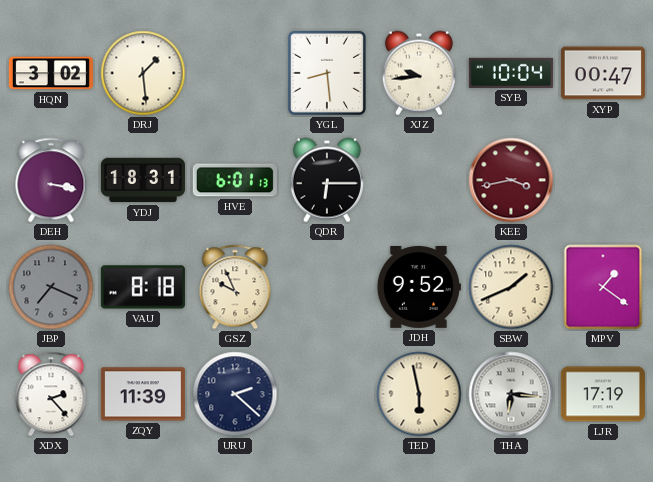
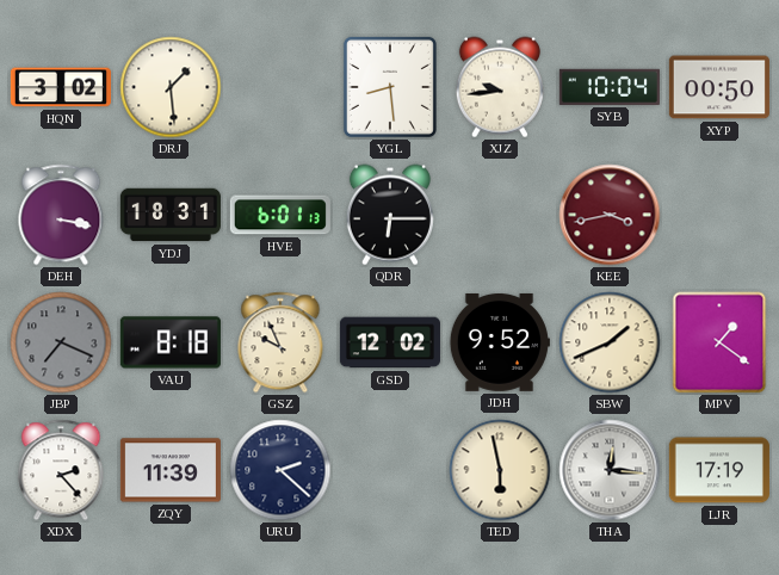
XYP: 00:47 -> 00:50
GSD: none -> 12:02
THA: 6:16 -> 12:16
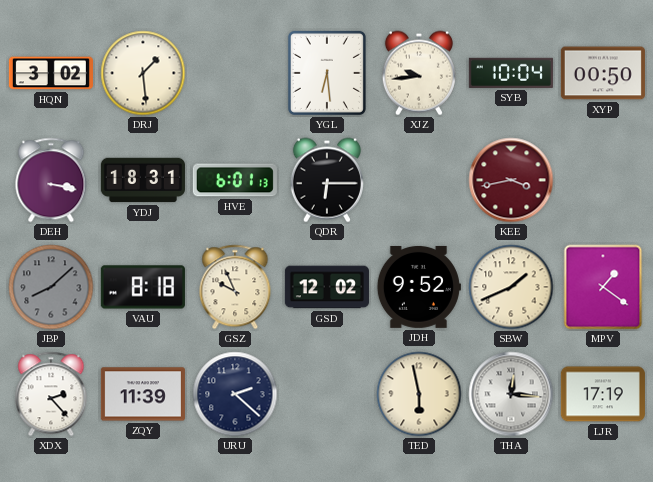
YGL: 8:29 -> 6:29
JBP: 7:19 -> 8:08
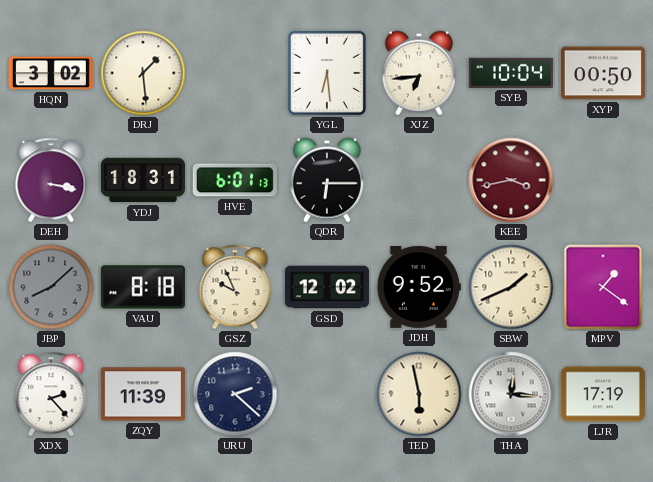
XJZ: 9:44 -> 6:44
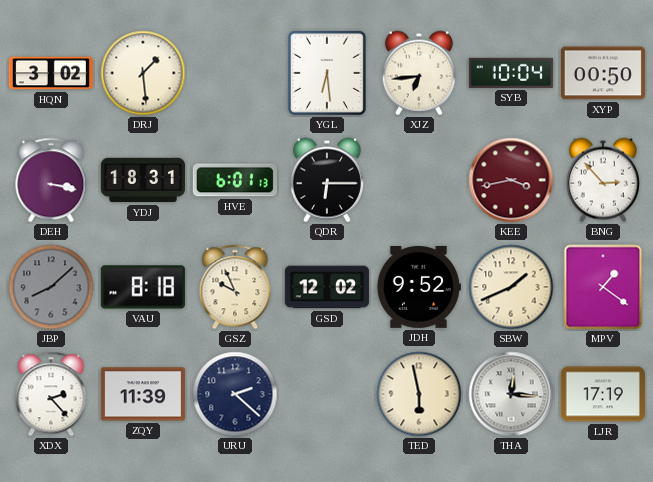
BNG: none -> 2:53
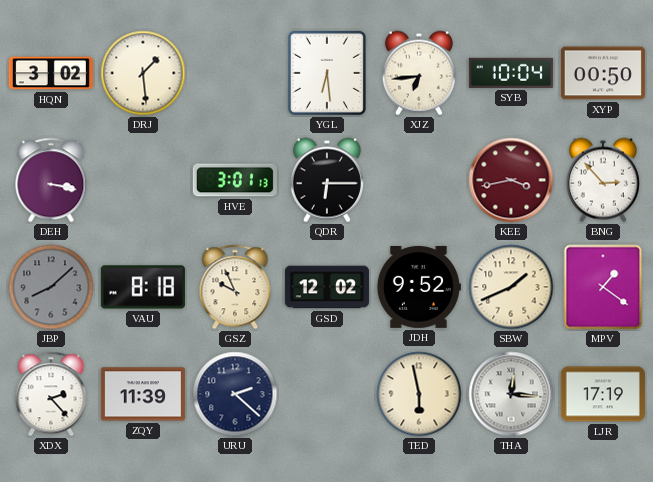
YDJ: 18:31 -> none
HVE: 6:01 -> 3:01
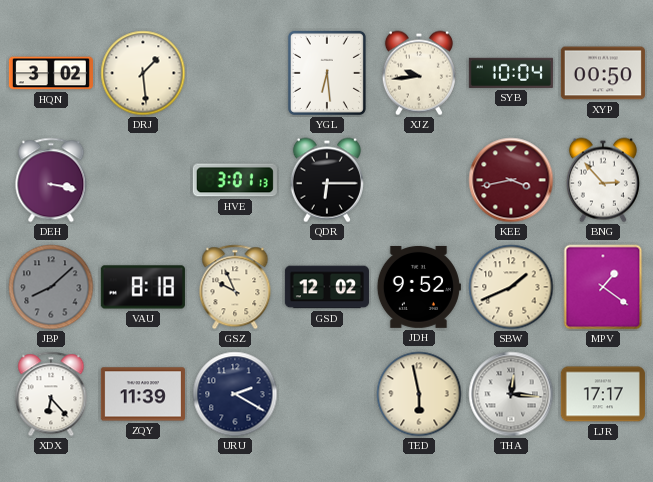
XJZ: 6:44 -> 9:44
XDX: 2:23 -> 6:23
URU: 2:22 -> 2:20
LJR: 17:19 -> 17:17
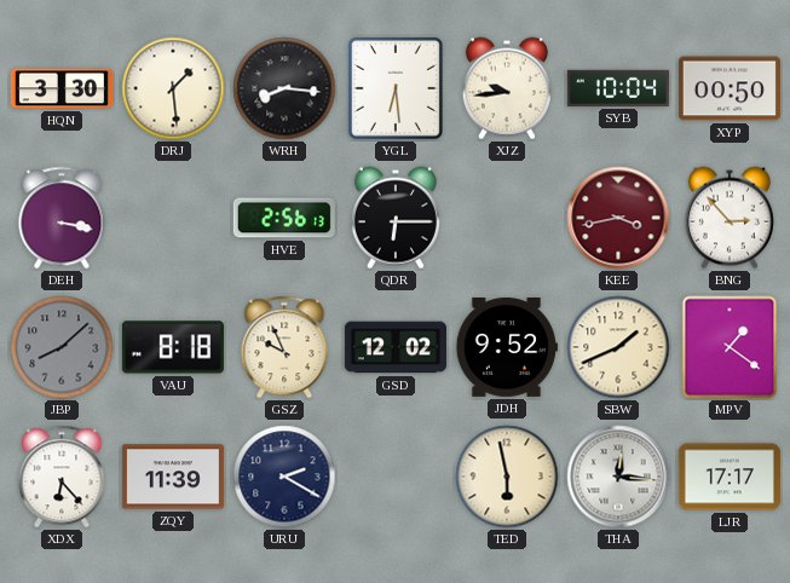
HQN: 3:02 -> 3:30
WRH: none -> 8:16
HVE: 3:01 -> 2:56
